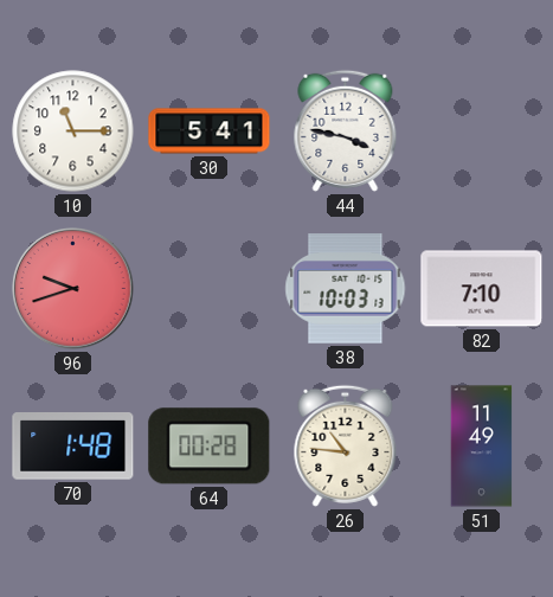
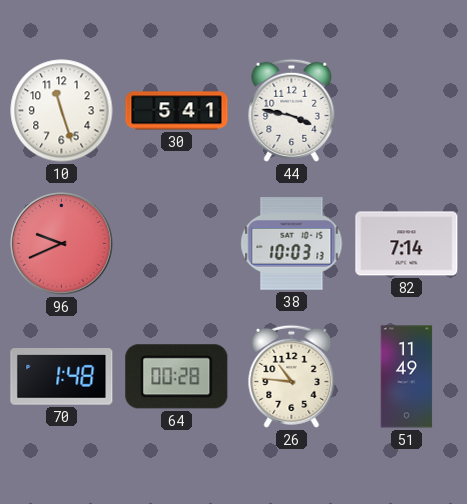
10: 11:15 -> 11:27
96: 9:42 -> 9:41
82: 7:10 -> 7:14
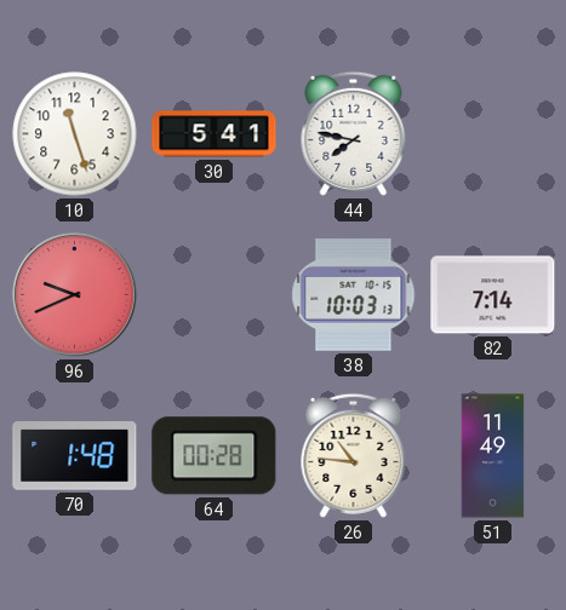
44: 3:47 -> 7:47
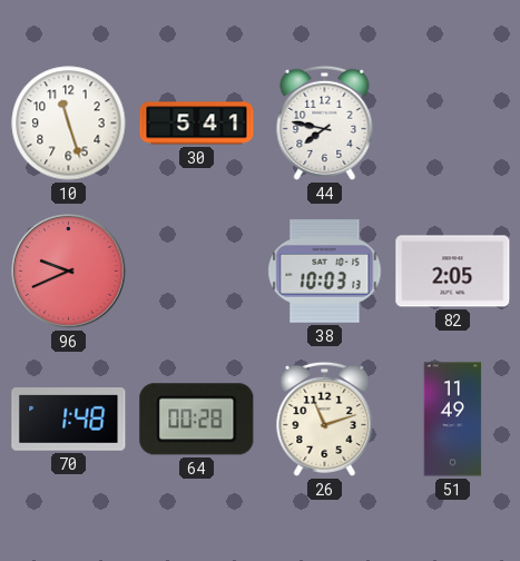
82: 7:14 -> 2:05
26: 10:46 -> 11:12
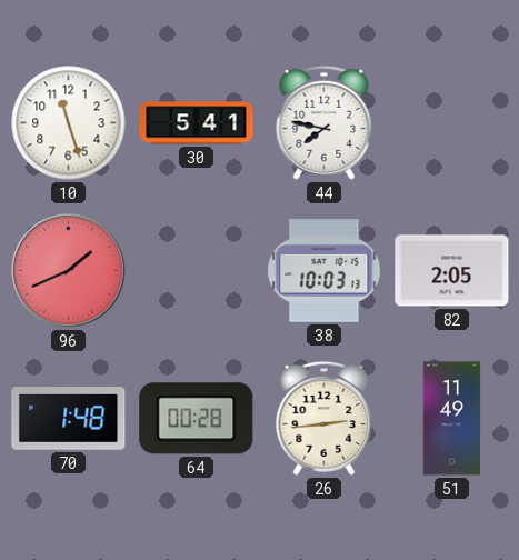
96: 9:41 -> 1:41
26: 11:12 -> 2:44
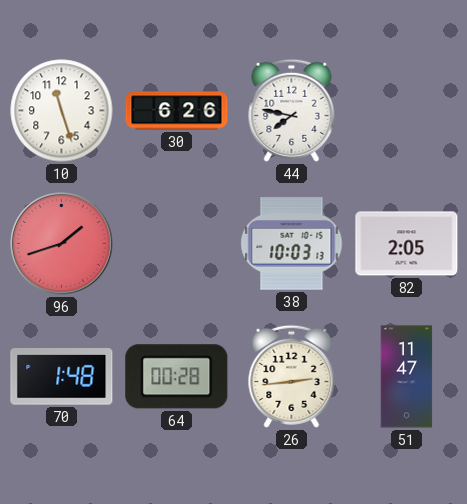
30: 5:41 -> 6:26
96: 1:41 -> 1:42
51: 11:49 -> 11:47
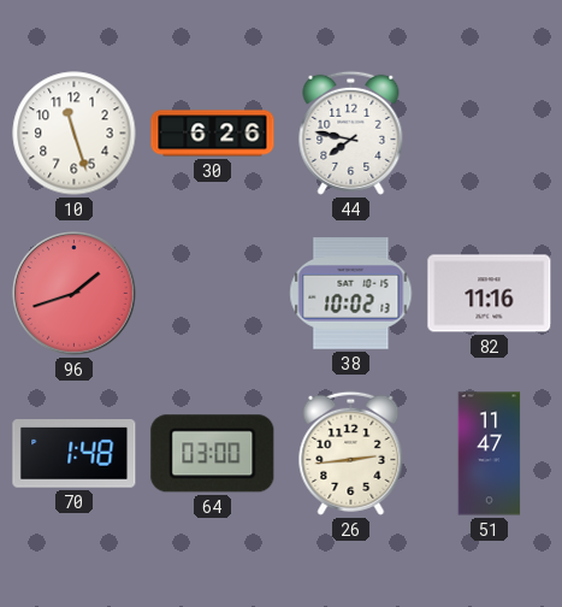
38: 10:03 -> 10:02
82: 2:05 -> 11:16
64: 00:28 -> 03:00
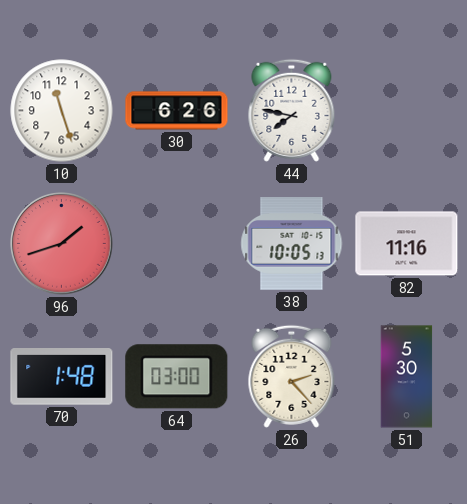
38: 10:02 -> 10:05
26: 2:44 -> 2:23
51: 11:47 -> 5:30
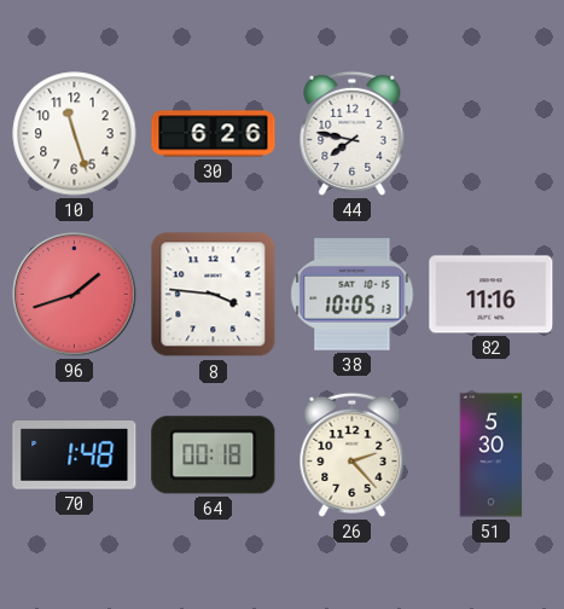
8: none -> 3:46
64: 03:00 -> 00:18
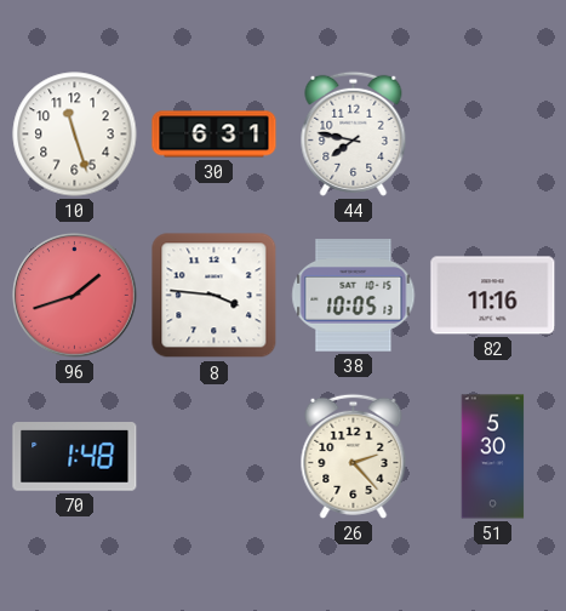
30: 6:26 -> 6:31
64: 00:18 -> none
